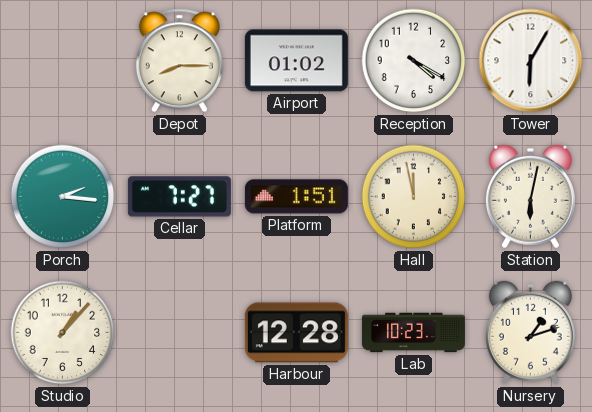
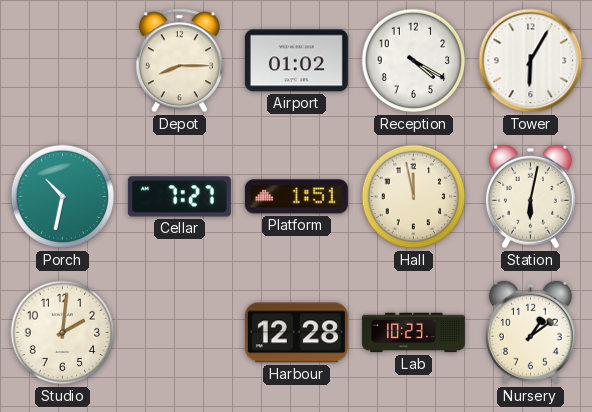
Porch: 2:16 -> 10:32
Studio: 1:07 -> 2:01
Nursery: 1:12 -> 1:09
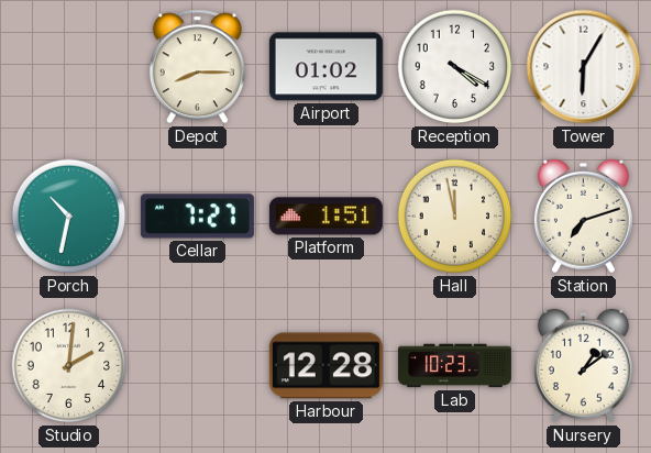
Station: 6:02 -> 7:12
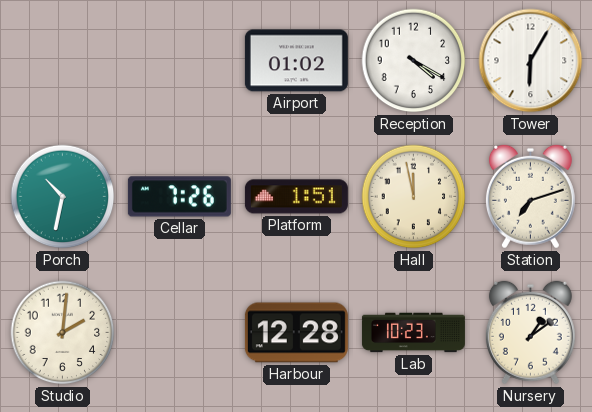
Depot: 8:15 -> none
Cellar: 7:27 -> 7:26
